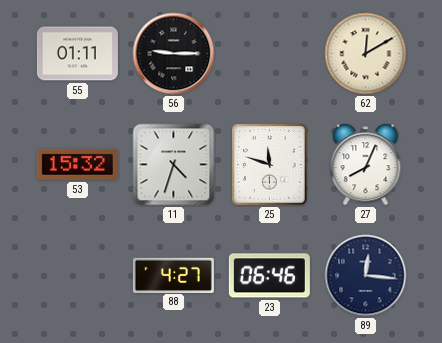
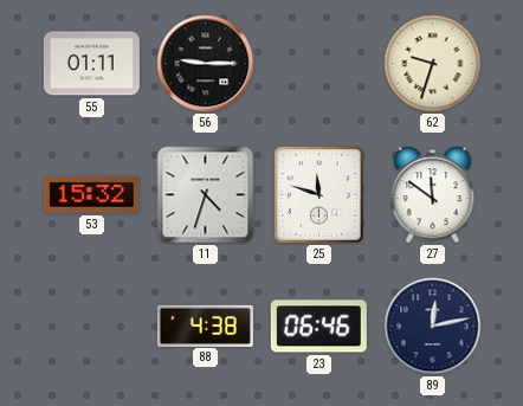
62: 12:10 -> 9:33
27: 8:04 -> 11:51
88: 4:27 -> 4:38
89: 12:16 -> 12:13
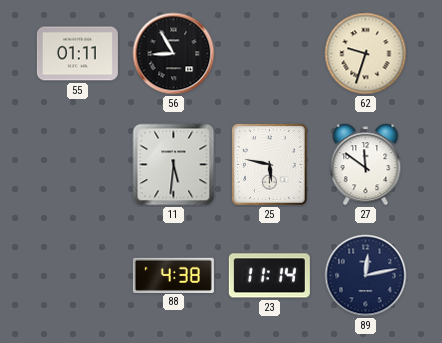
56: 9:15 -> 8:55
53: 15:32 -> none
11: 4:33 -> 5:31
25: 11:48 -> 5:47
23: 06:46 -> 11:14
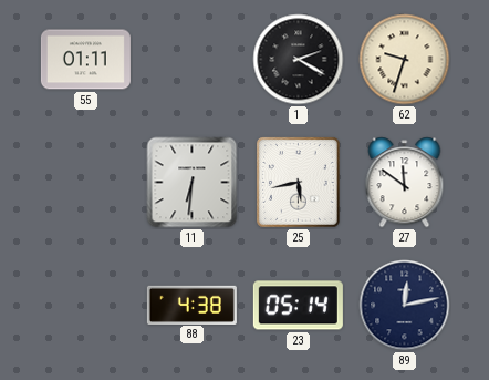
56: 8:55 -> none
1: none -> 2:20
11: 5:31 -> 6:31
25: 5:47 -> 5:43
23: 11:14 -> 05:14
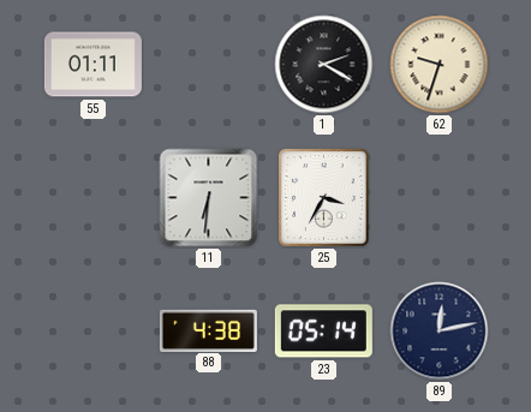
25: 5:43 -> 3:35
27: 11:51 -> none
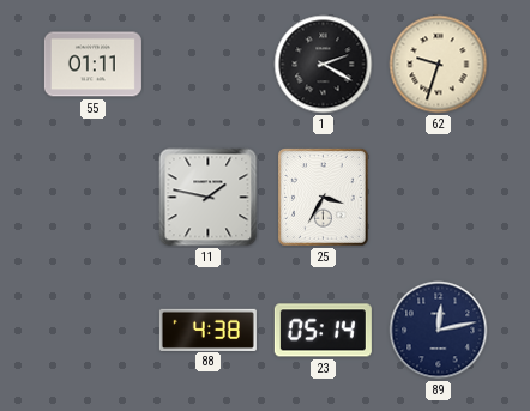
11: 6:31 -> 1:47
